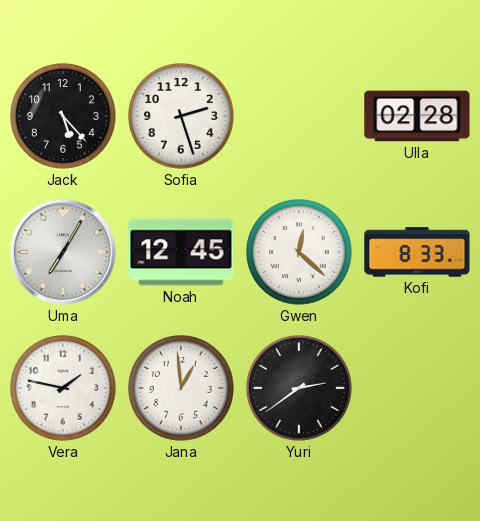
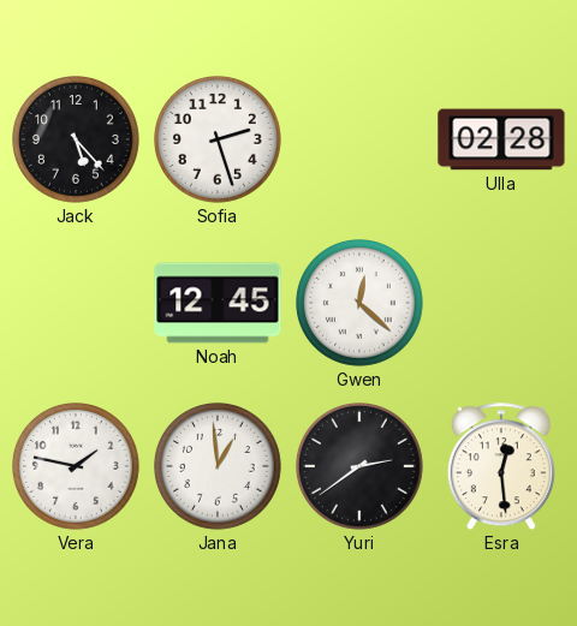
Uma: 7:05 -> none
Kofi: 8:33 -> none
Esra: none -> 12:29
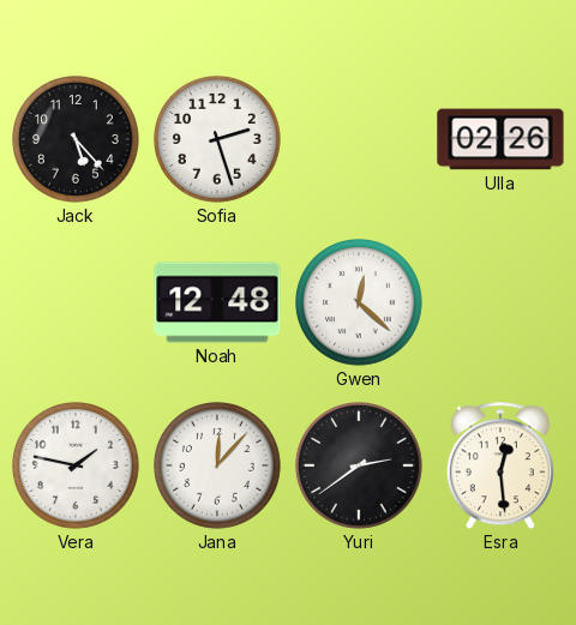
Ulla: 02:28 -> 02:26
Noah: 12:45 -> 12:48
Jana: 12:59 -> 12:07
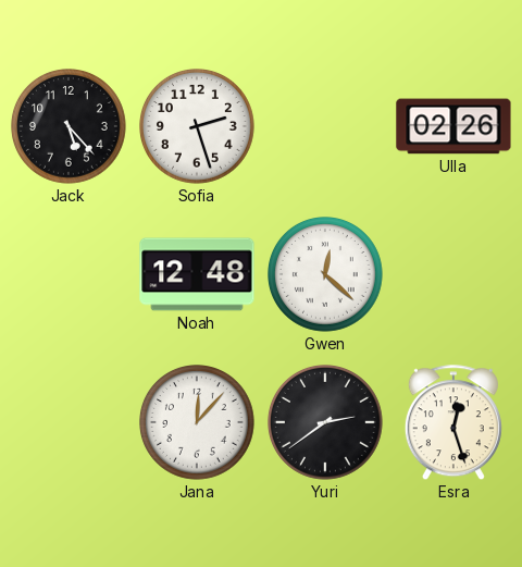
Vera: 1:47 -> none
Esra: 12:29 -> 12:27
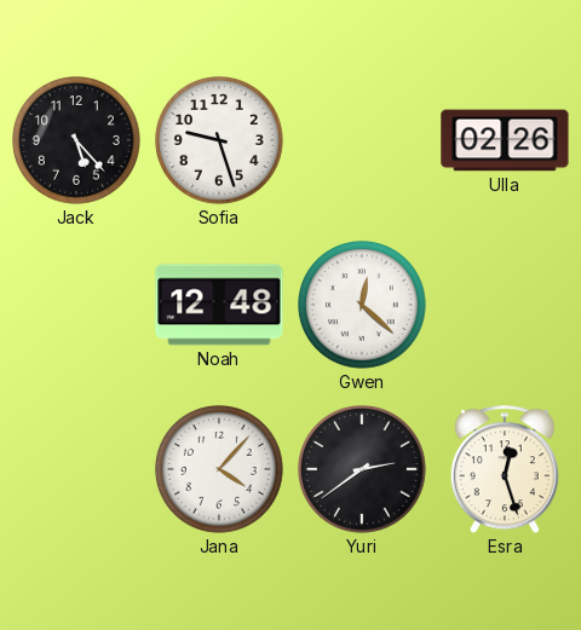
Sofia: 2:27 -> 9:27
Jana: 12:07 -> 4:07
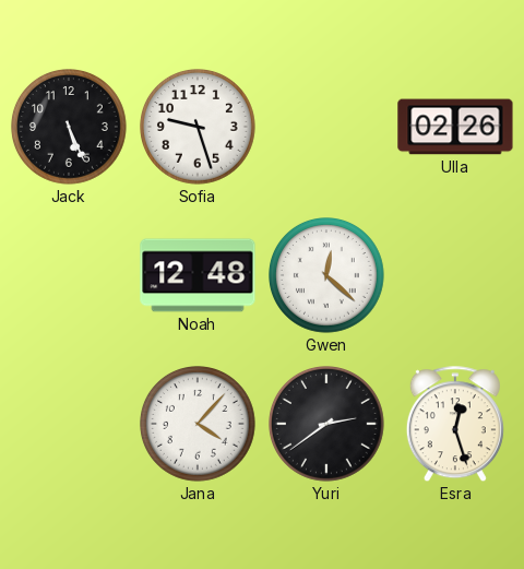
Jack: 5:23 -> 5:26
